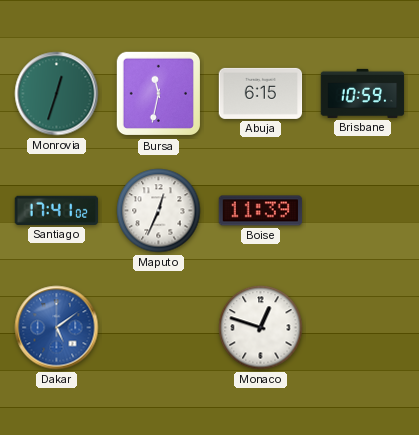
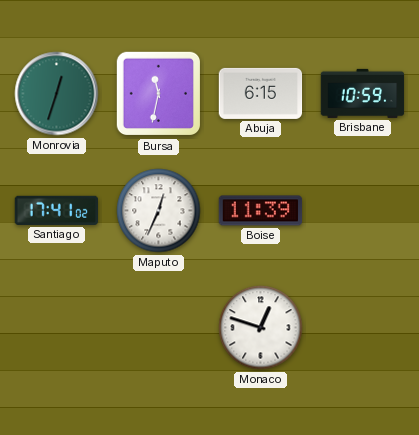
Dakar: 5:09 -> none
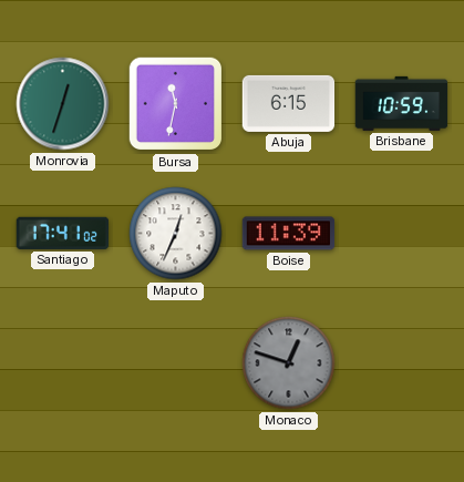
Monaco dial: white -> grey
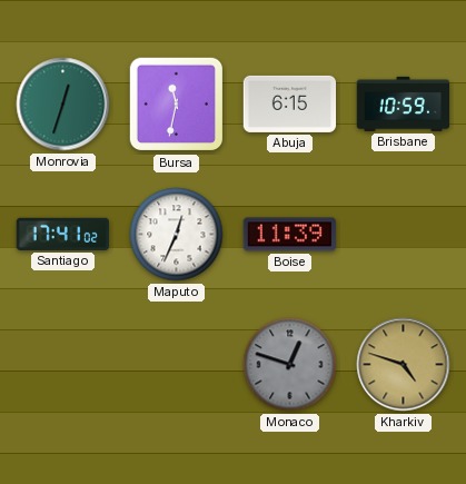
Kharkiv: none -> 4:48
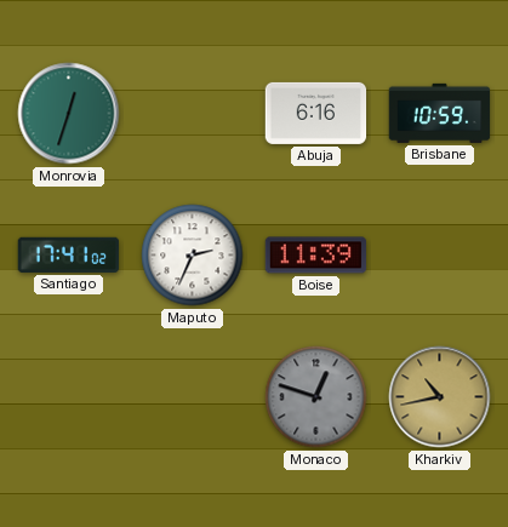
Bursa: 11:32 -> none
Abuja: 6:15 -> 6:16
Maputo: 12:34 -> 2:34
Kharkiv: 4:48 -> 10:43
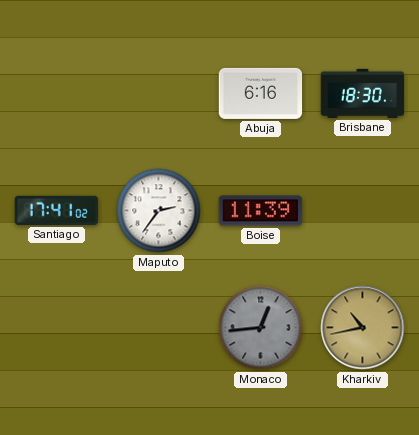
Monrovia: 12:33 -> none
Brisbane: 10:59 -> 18:30
Maputo: 2:34 -> 2:36
Monaco: 12:48 -> 12:44
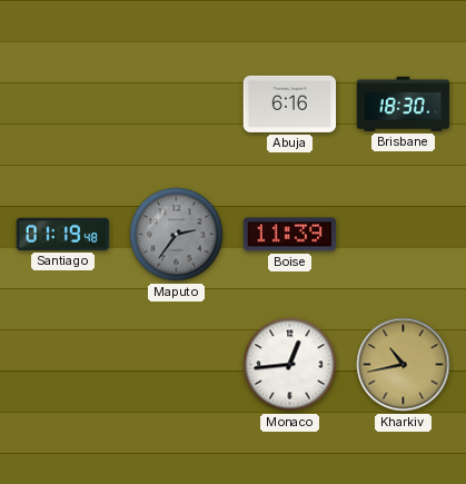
Santiago: 17:41 -> 01:19
Maputo dial: white -> grey
Monaco dial: grey -> white
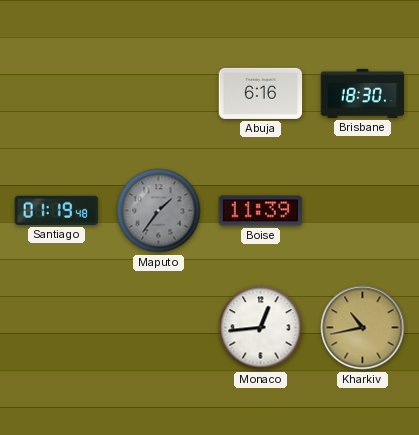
Maputo: 2:36 -> 1:36
